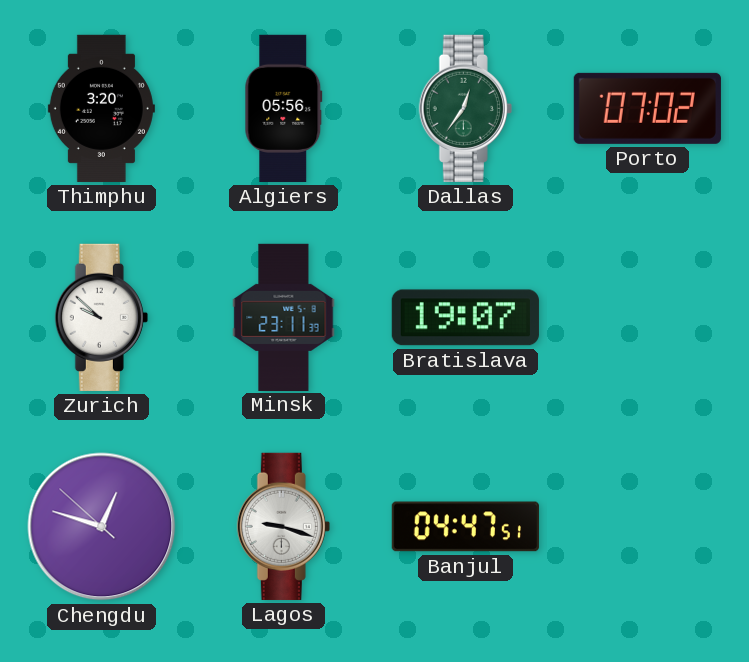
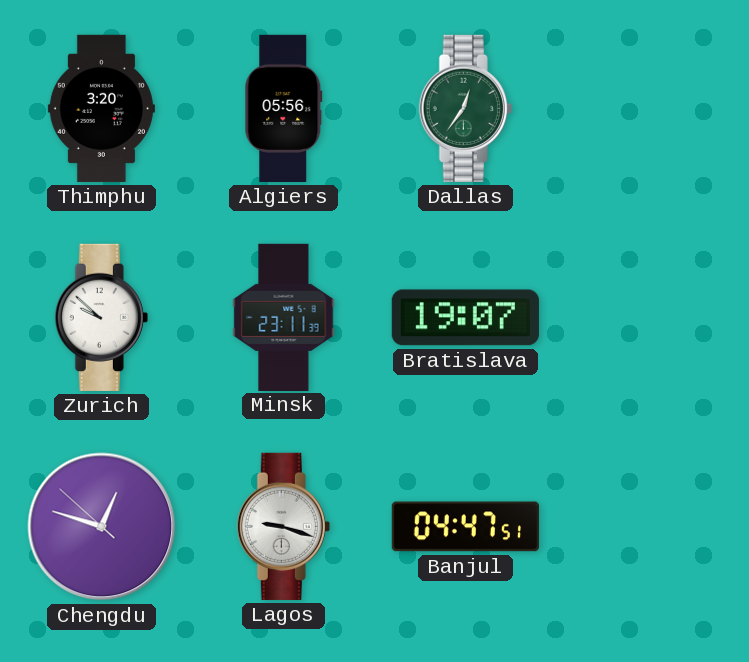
Porto: 07:02 -> none
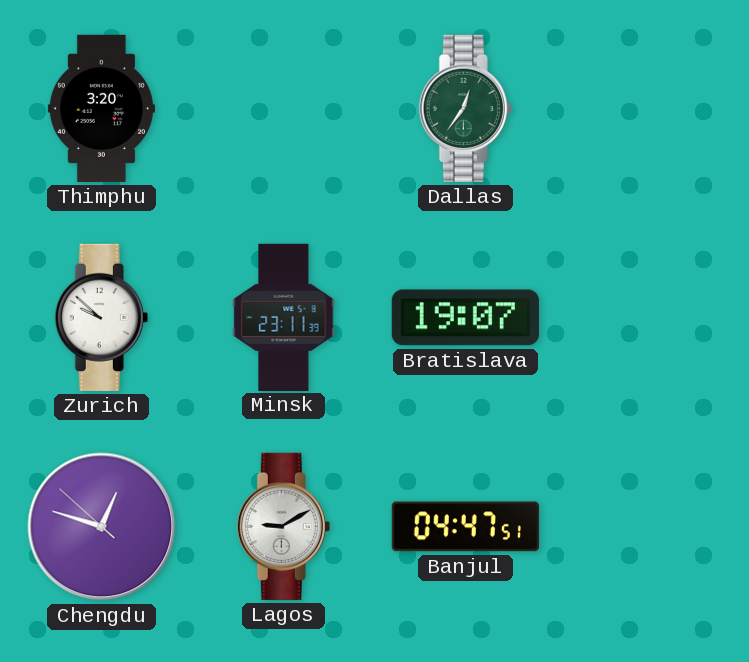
Algiers: 05:56 -> none
Lagos: 9:18 -> 9:10
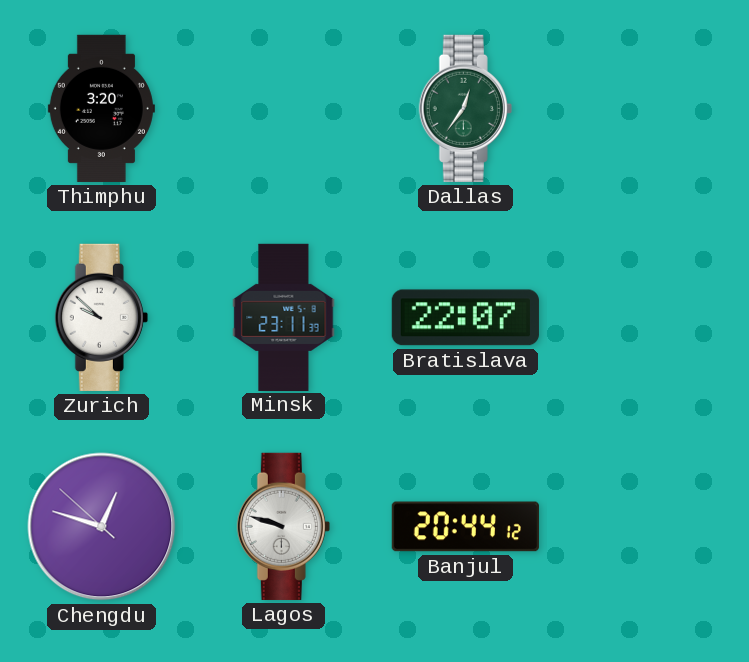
Bratislava: 19:07 -> 22:07
Lagos: 9:10 -> 9:48
Banjul: 04:47 -> 20:44
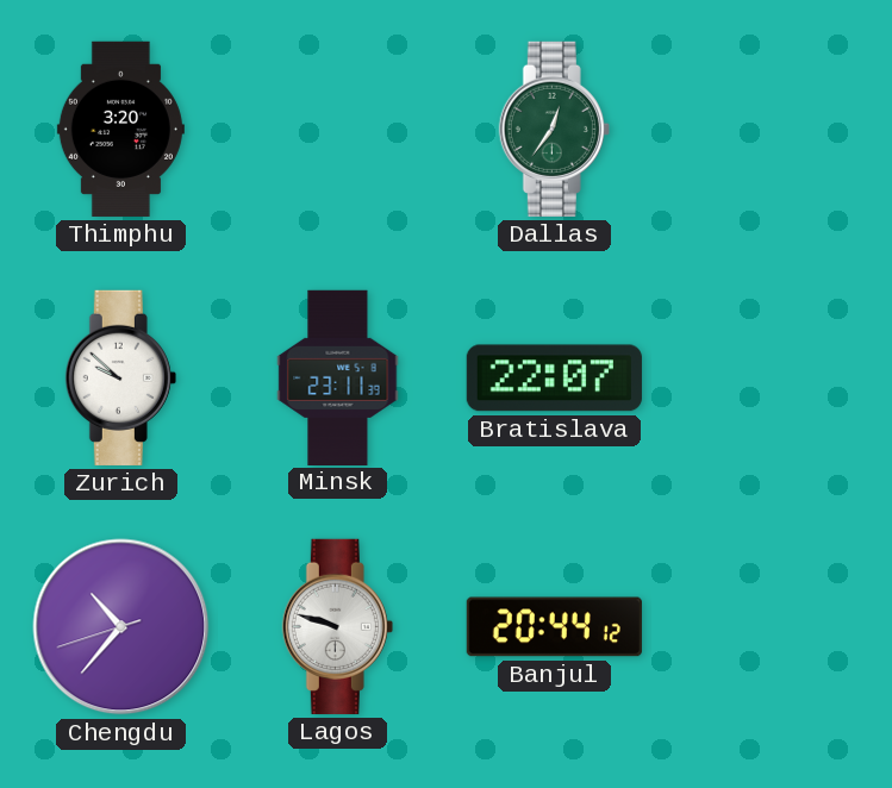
Chengdu: 12:47 -> 10:36
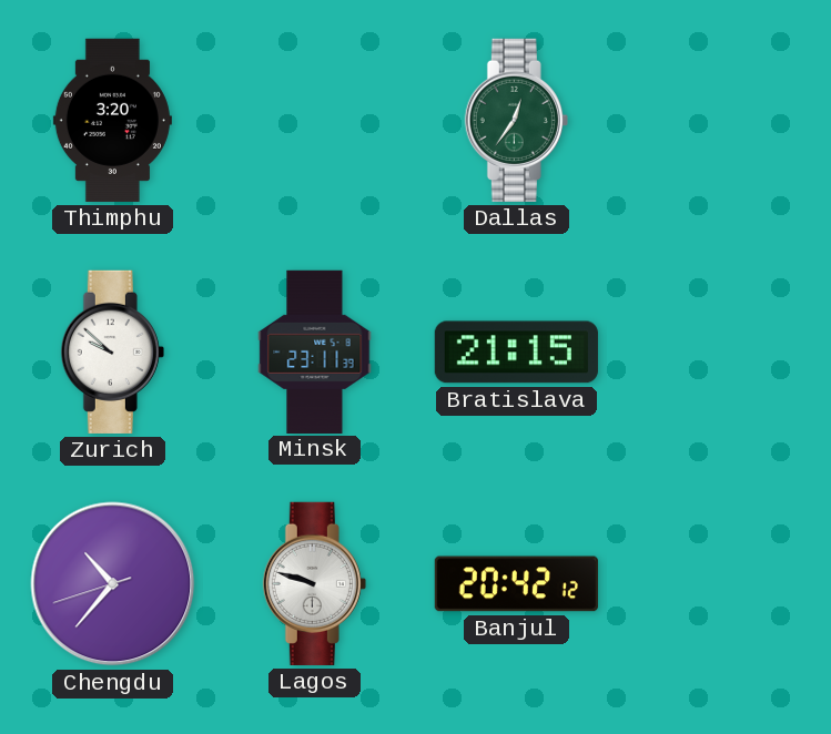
Bratislava: 22:07 -> 21:15
Banjul: 20:44 -> 20:42
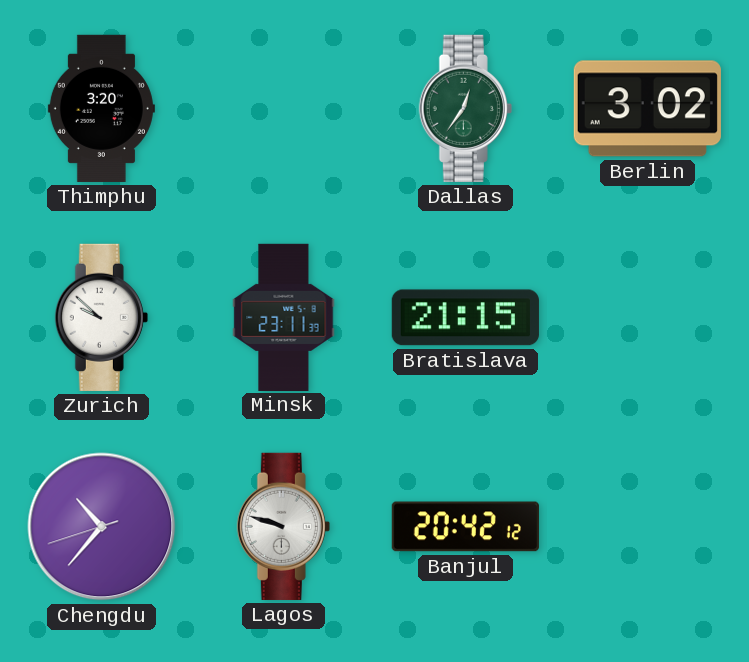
Berlin: none -> 3:02
